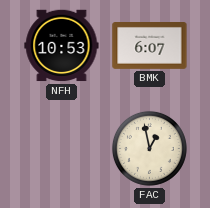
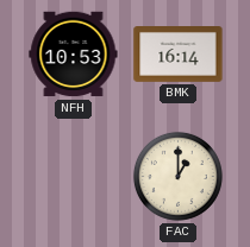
BMK: 6:07 -> 16:14
FAC: 12:58 -> 1:00
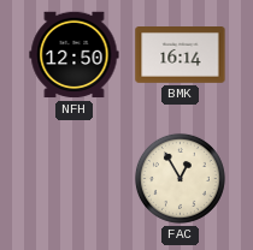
NFH: 10:53 -> 12:50
FAC: 1:00 -> 12:55
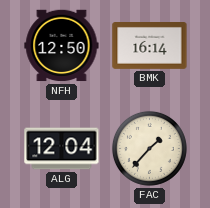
ALG: none -> 12:04
FAC: 12:55 -> 1:37
